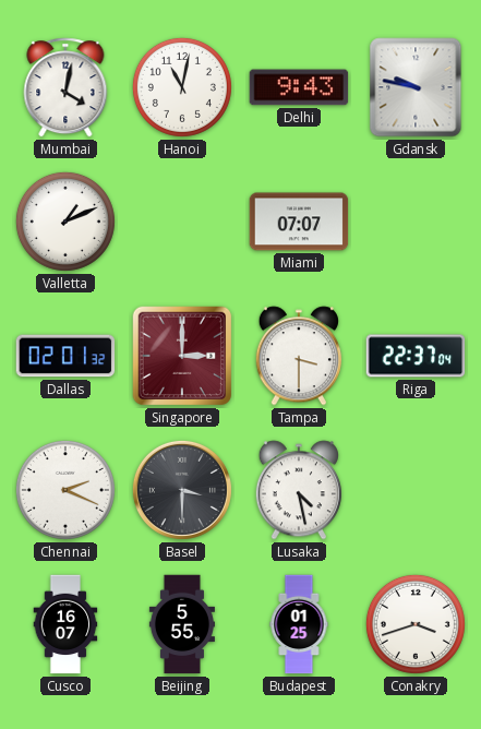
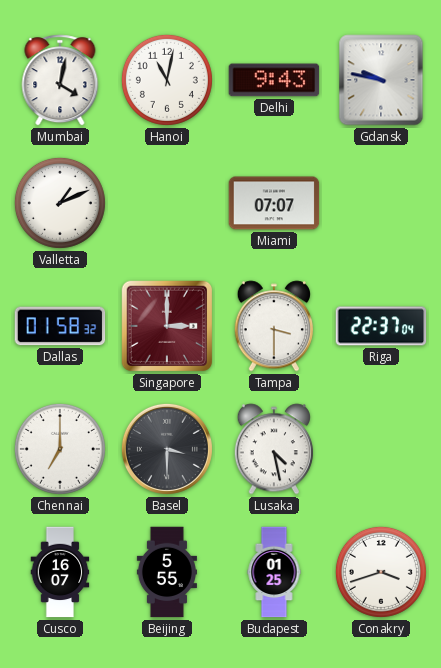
Dallas: 02:01 -> 01:58
Chennai: 2:19 -> 7:00
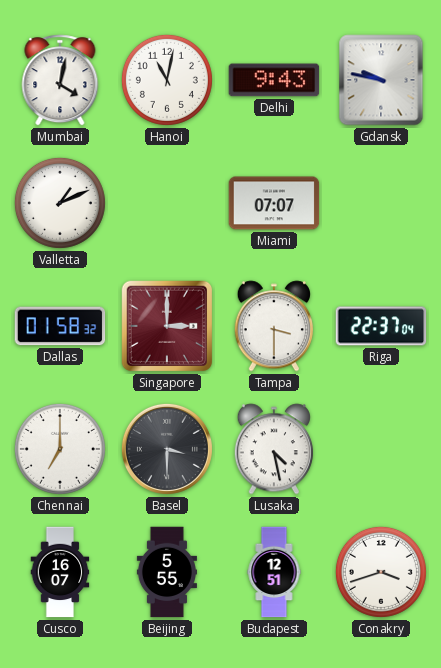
Budapest: 01:25 -> 12:51
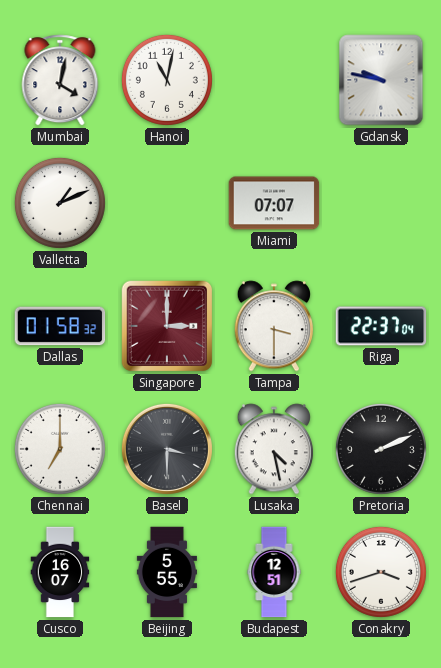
Delhi: 9:43 -> none
Pretoria: none -> 2:11
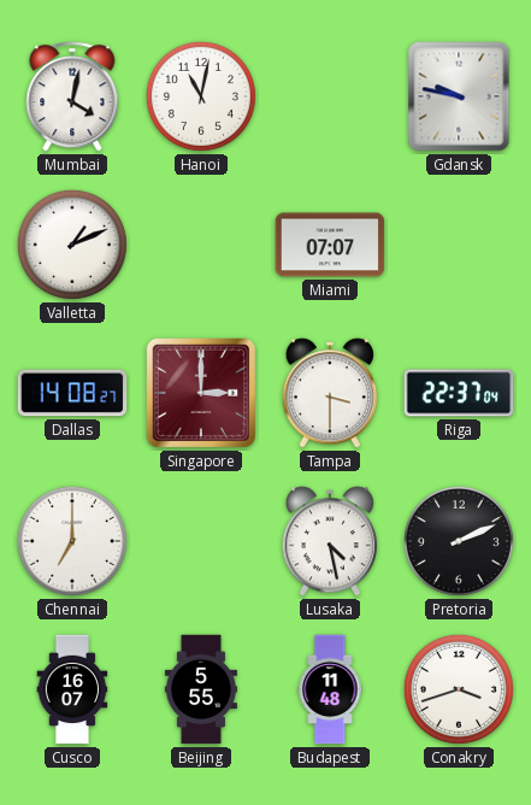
Dallas: 01:58 -> 14:08
Basel: 3:30 -> none
Budapest: 12:51 -> 11:48
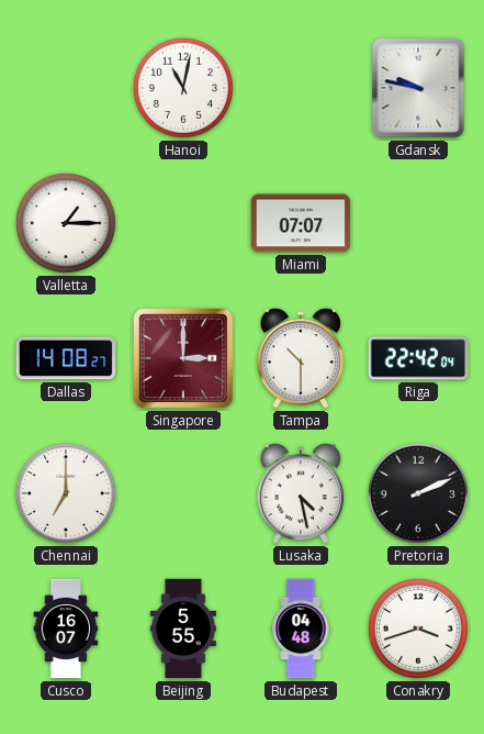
Mumbai: 4:02 -> none
Valletta: 1:11 -> 1:15
Tampa: 3:30 -> 10:30
Riga: 22:37 -> 22:42
Budapest: 11:48 -> 04:48
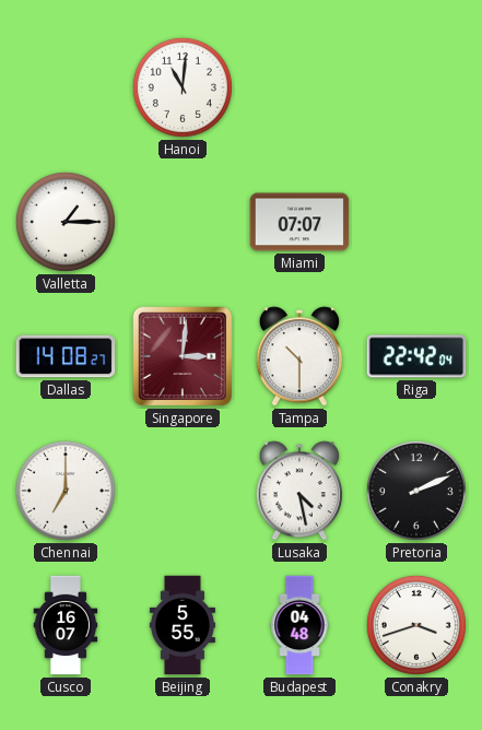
Hanoi: 11:02 -> 11:01
Gdansk: 9:47 -> none
Singapore: 3:00 -> 3:01
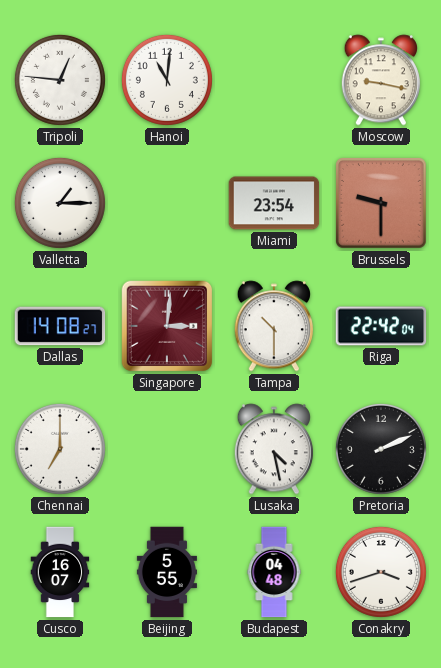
Tripoli: none -> 12:46
Moscow: none -> 9:17
Miami: 07:07 -> 23:54
Brussels: none -> 9:30
